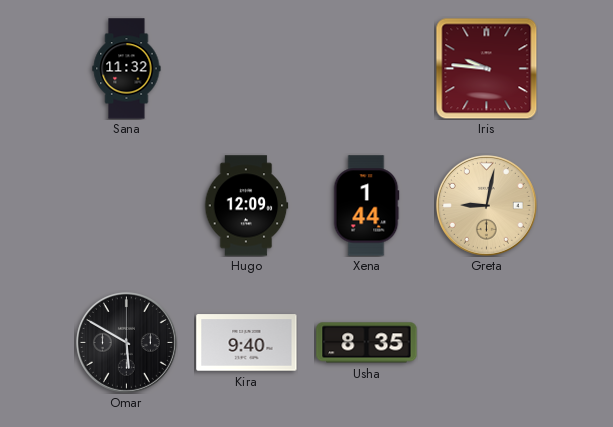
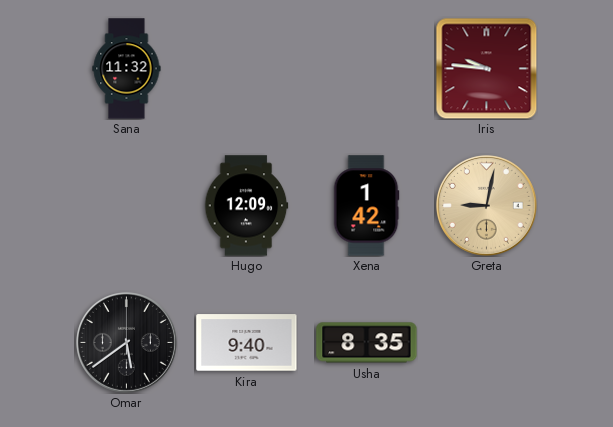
Xena: 1:44 -> 1:42
Omar: 5:50 -> 5:39
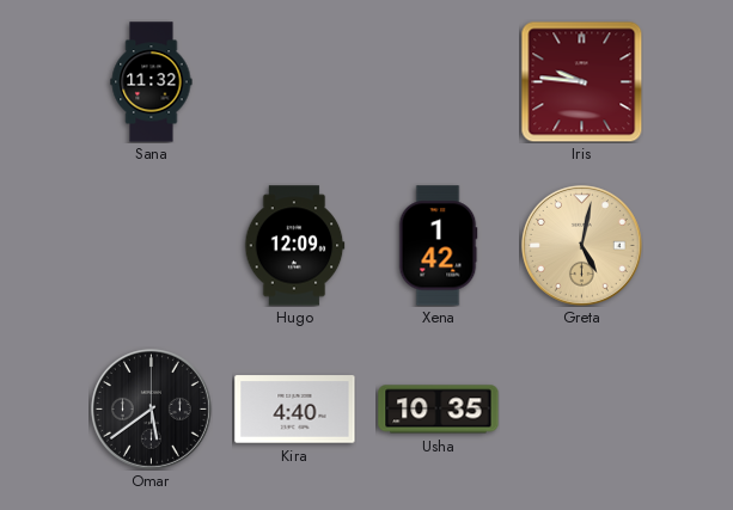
Greta: 9:02 -> 5:02
Kira: 9:40 -> 4:40
Usha: 8:35 -> 10:35
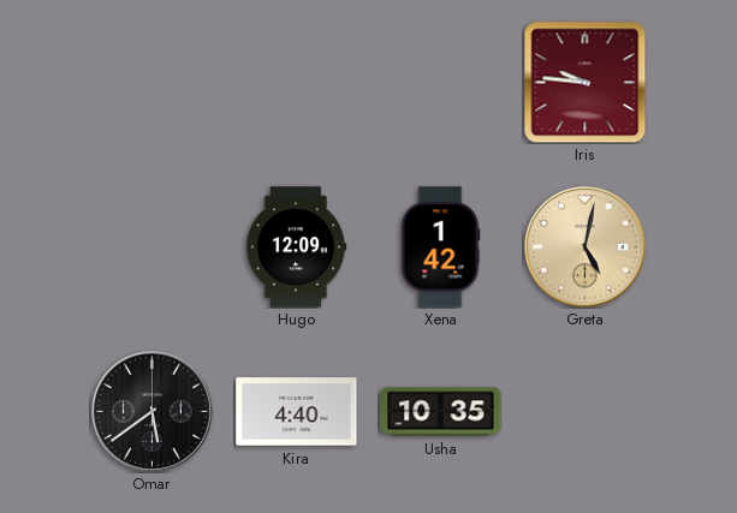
Sana: 11:32 -> none
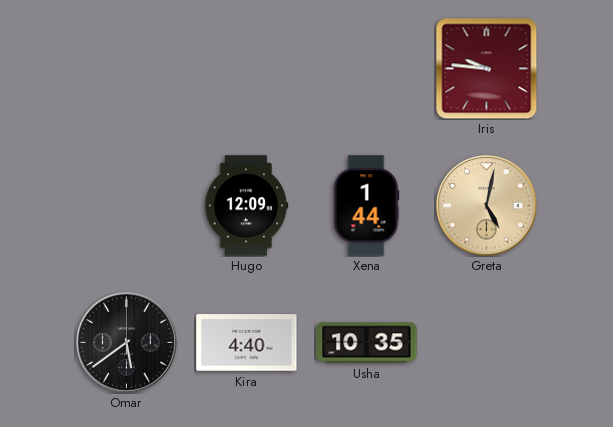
Xena: 1:42 -> 1:44
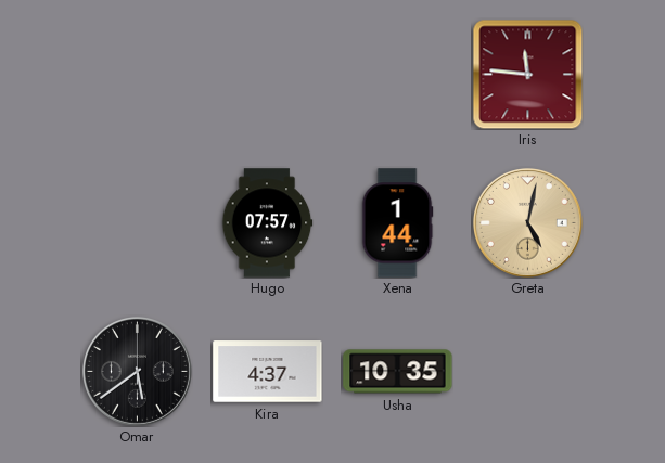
Iris: 9:46 -> 11:46
Hugo: 12:09 -> 07:57
Kira: 4:40 -> 4:37
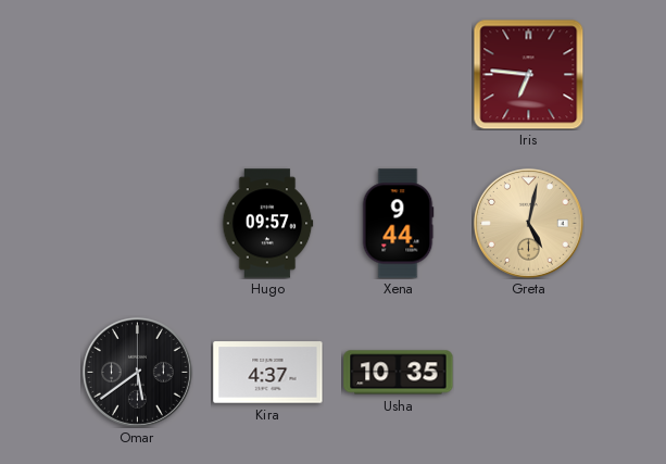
Iris: 11:46 -> 6:46
Hugo: 07:57 -> 09:57
Xena: 1:44 -> 9:44
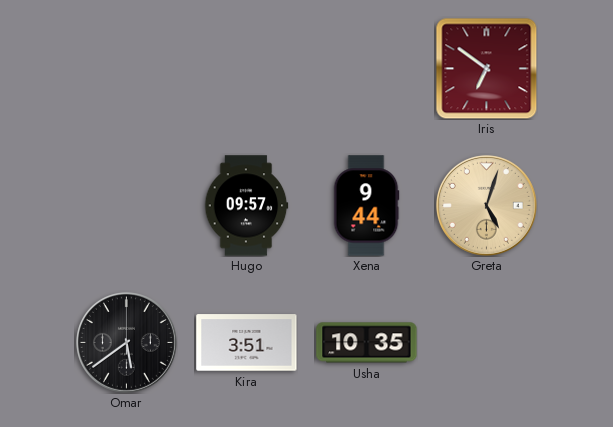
Iris: 6:46 -> 6:51
Greta: 5:02 -> 5:03
Kira: 4:37 -> 3:51
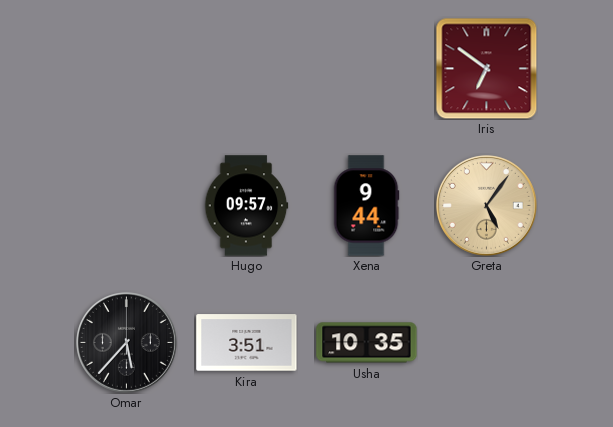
Greta: 5:03 -> 5:06
Omar: 5:39 -> 5:37
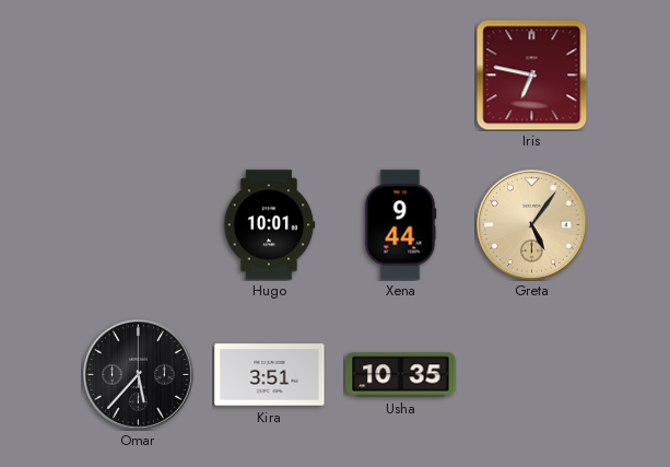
Iris: 6:51 -> 6:47
Hugo: 09:57 -> 10:01
